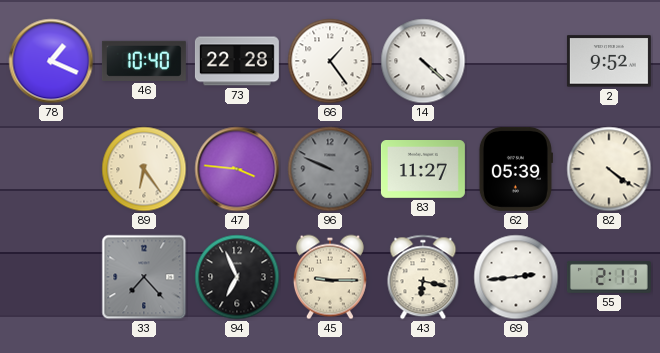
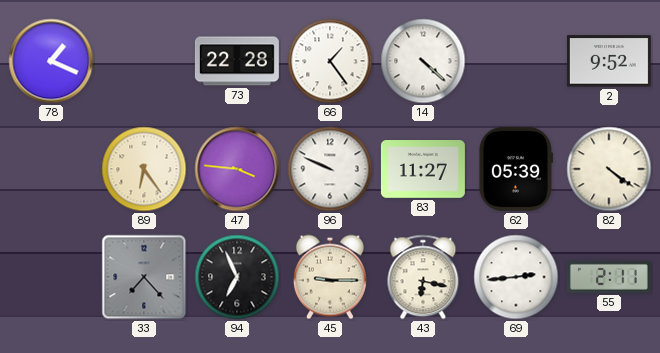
46: 10:40 -> none
96 dial: grey -> white
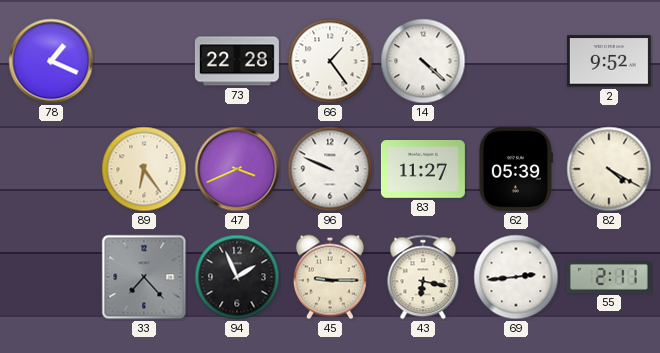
47: 3:46 -> 3:41
82: 4:21 -> 4:20
94: 6:56 -> 1:56
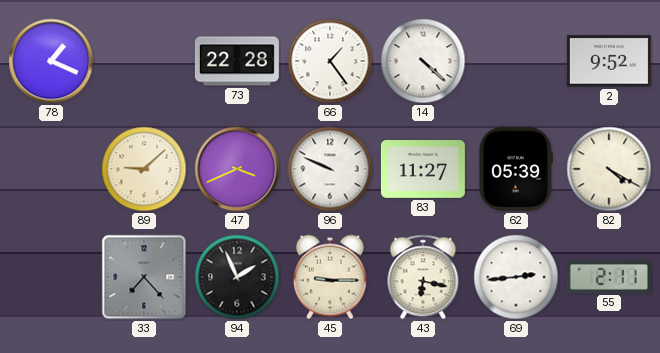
89: 6:24 -> 9:08
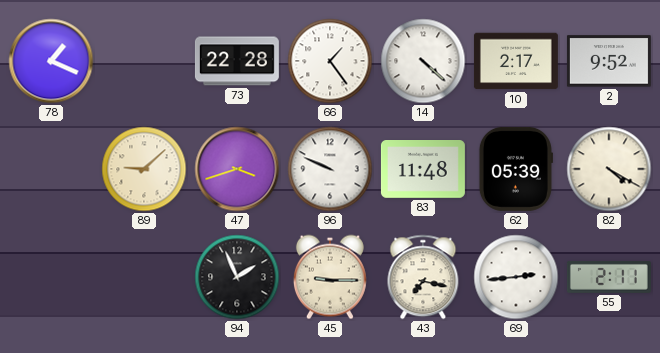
10: none -> 2:17
47: 3:41 -> 3:42
83: 11:27 -> 11:48
33: 7:23 -> none
43: 6:17 -> 7:17
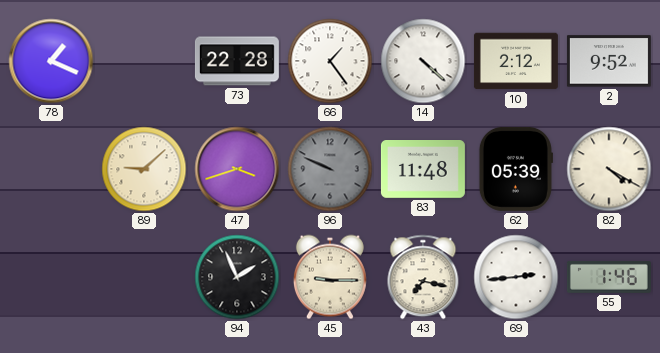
10: 2:17 -> 2:12
96 dial: white -> grey
55: 2:11 -> 1:46
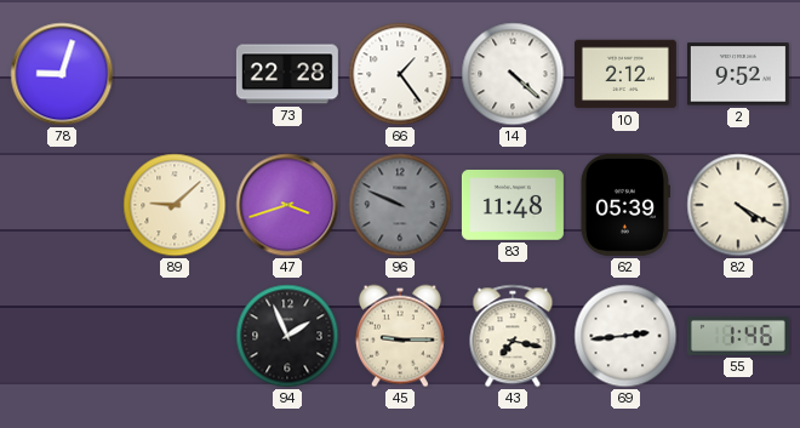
78: 1:19 -> 9:03
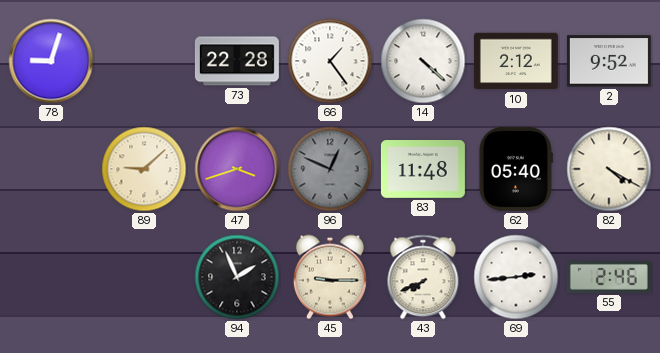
96: 9:49 -> 12:49
62: 05:39 -> 05:40
43: 7:17 -> 7:41
55: 1:46 -> 2:46
